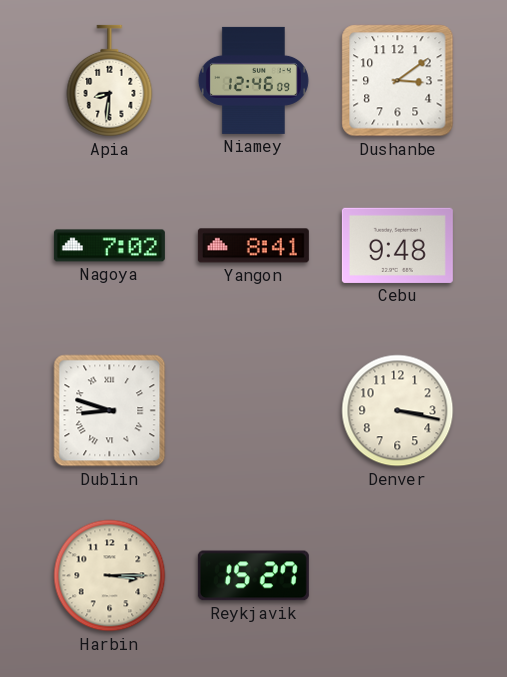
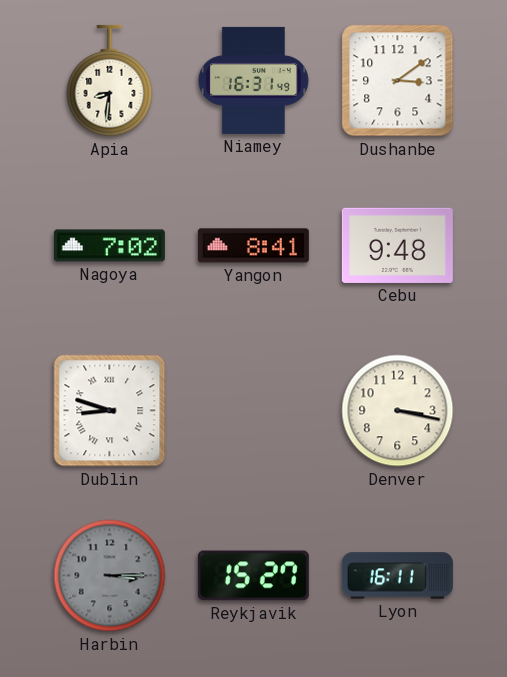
Niamey: 12:46 -> 16:31
Harbin dial: cream -> grey
Lyon: none -> 16:11
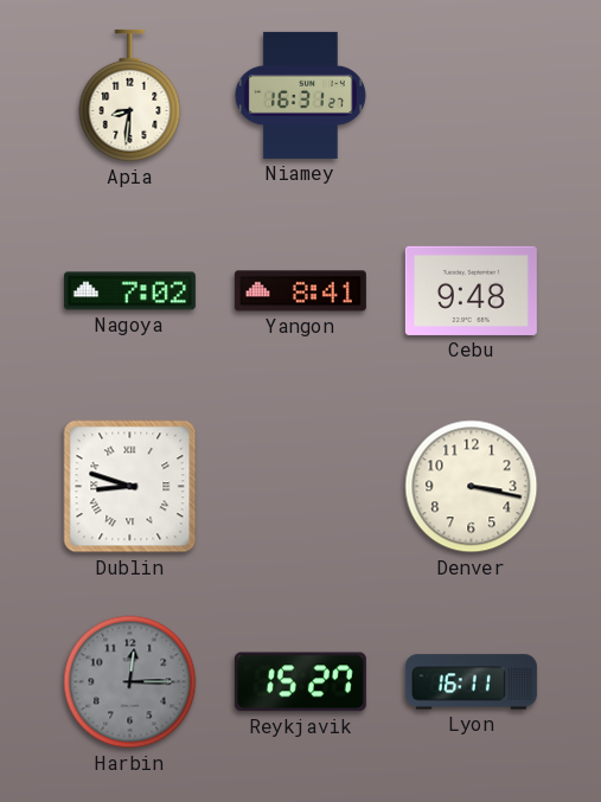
Niamey: 16:31:49 -> 16:31:27
Dushanbe: 3:09 -> none
Harbin: 3:15 -> 12:15
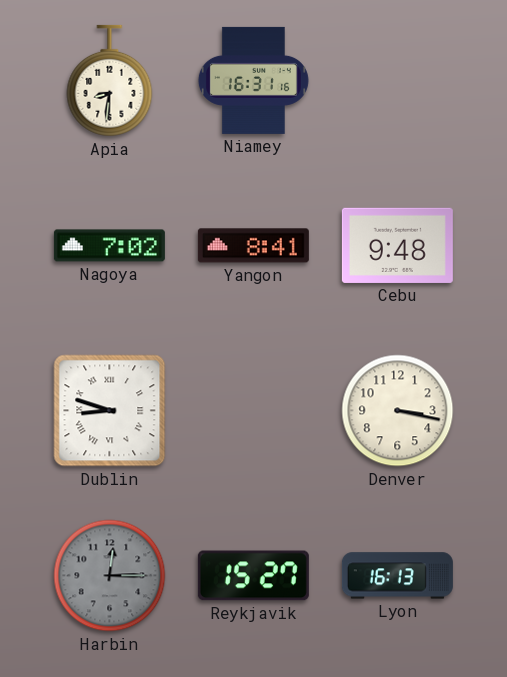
Niamey: 16:31:27 -> 16:31:16
Lyon: 16:11 -> 16:13
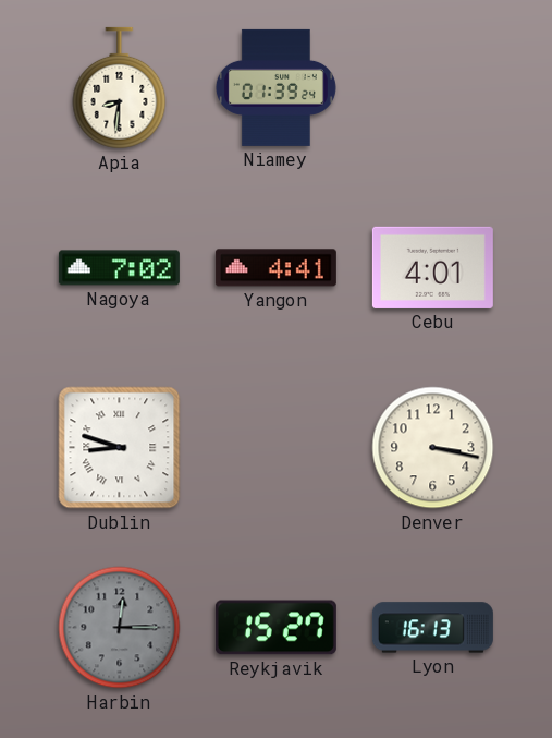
Niamey: 16:31 -> 01:39
Yangon: 8:41 -> 4:41
Cebu: 9:48 -> 4:01
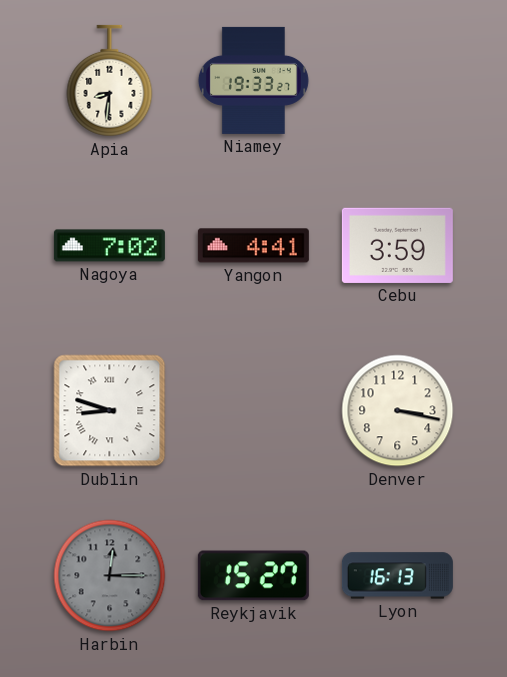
Niamey: 01:39 -> 19:33
Cebu: 4:01 -> 3:59
